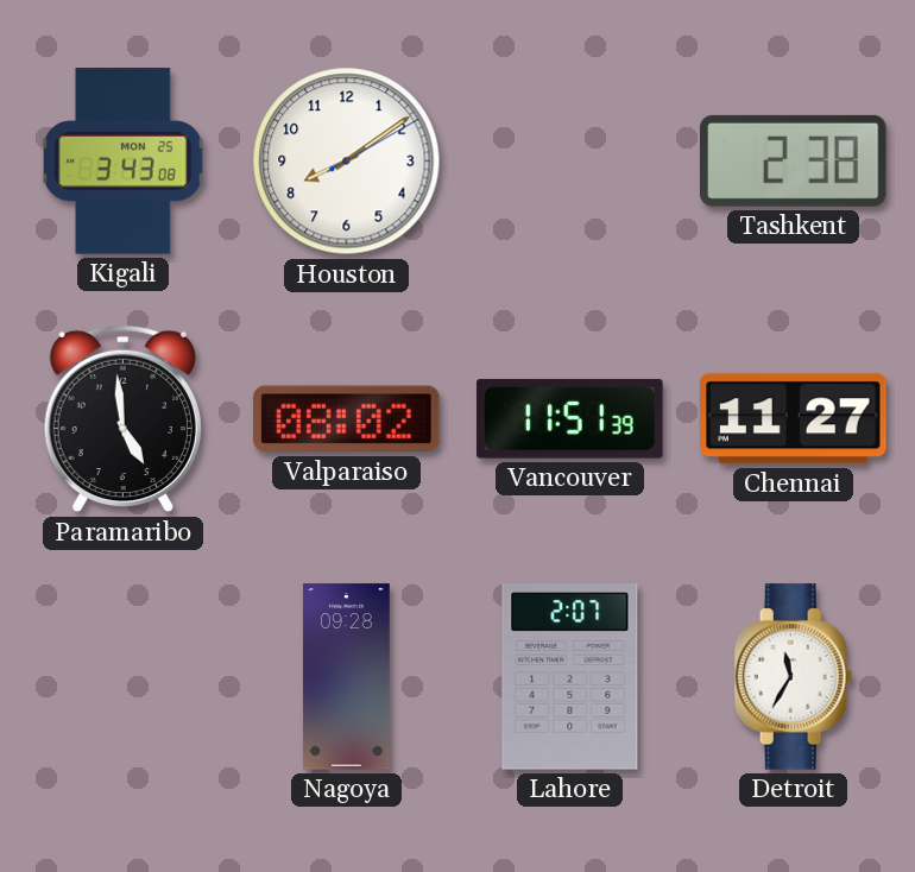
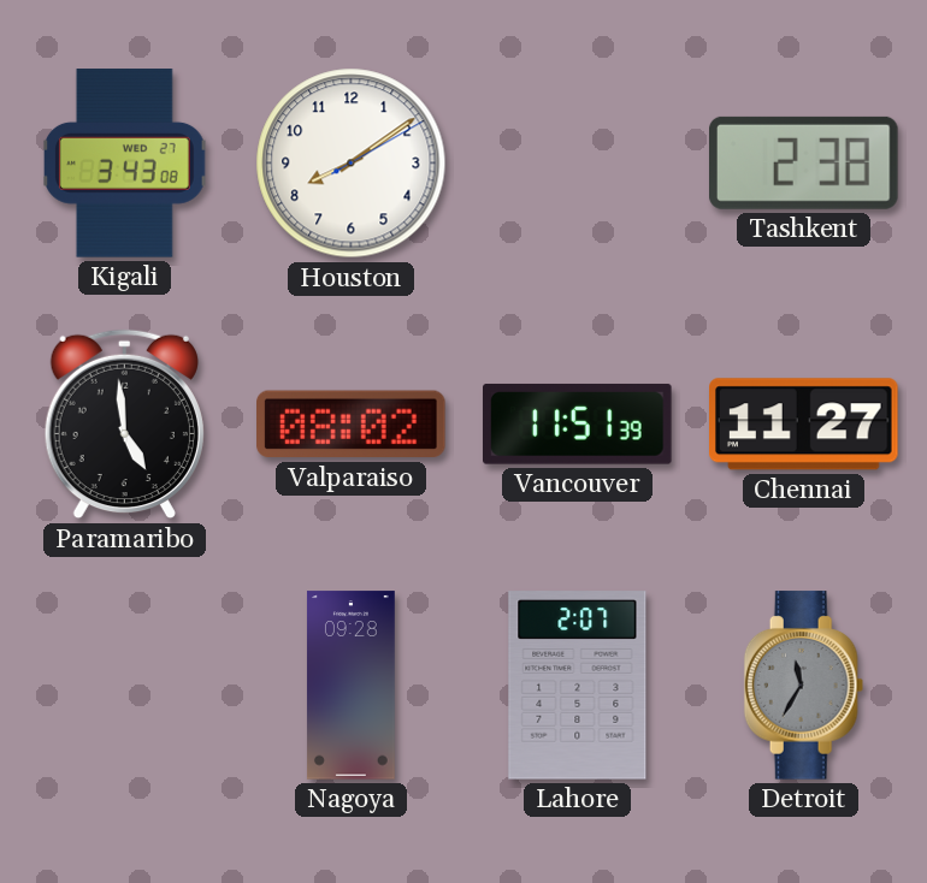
Kigali date: MON 25 -> WED 27
Detroit dial: white -> grey
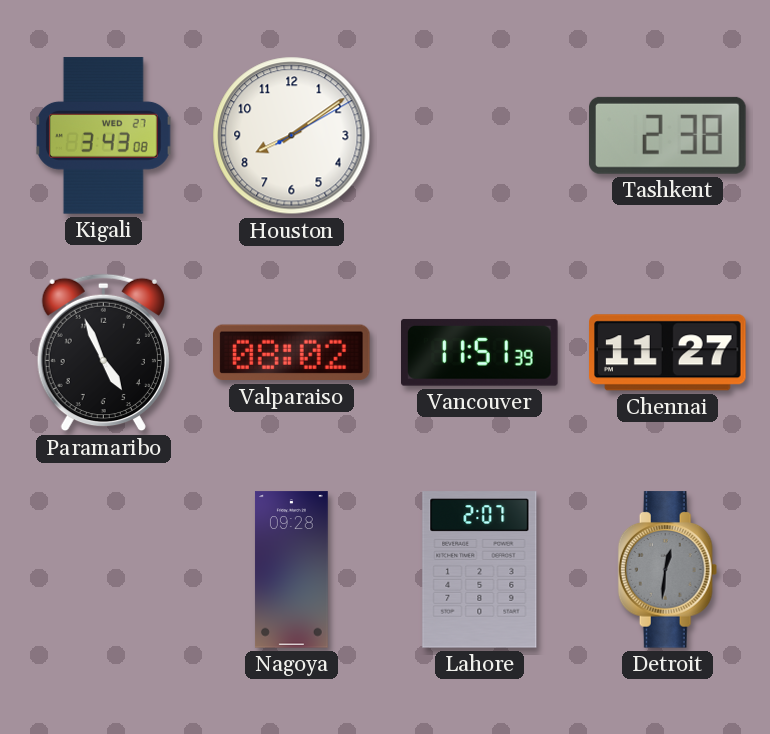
Paramaribo: 4:59 -> 4:56
Detroit: 11:35 -> 12:31
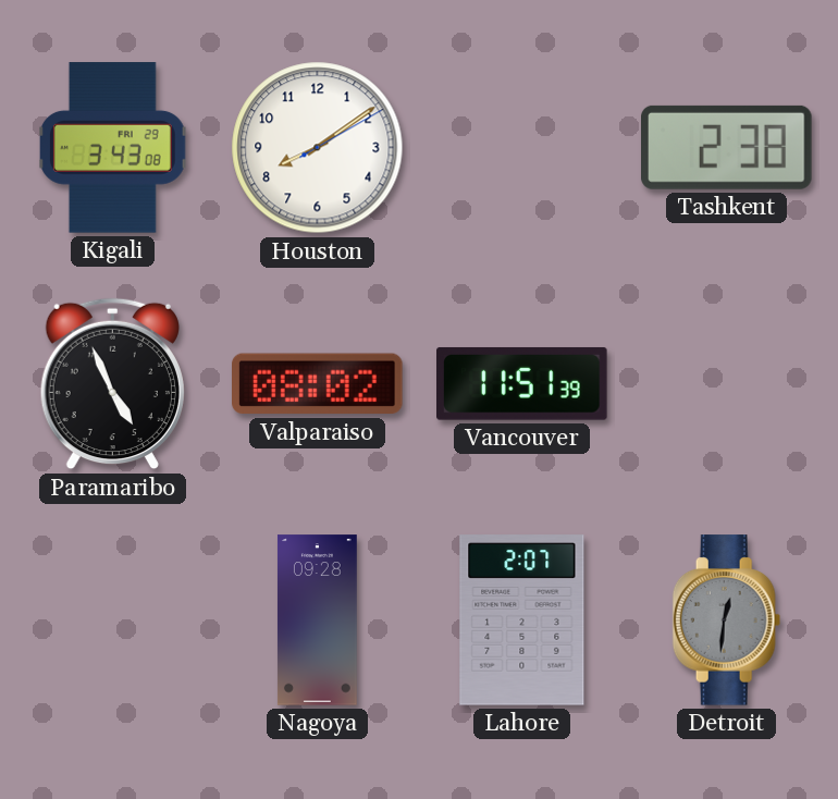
Kigali date: WED 27 -> FRI 29
Chennai: 11:27 -> none
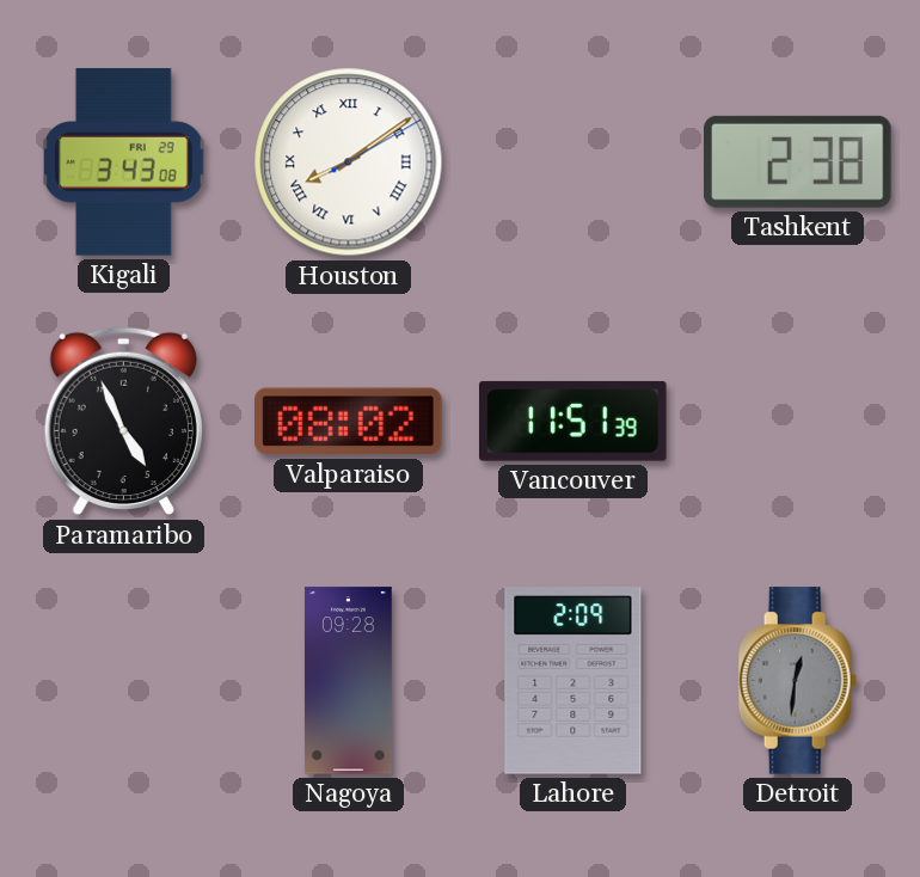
Houston numerals: Arabic -> Roman
Lahore: 2:07 -> 2:09
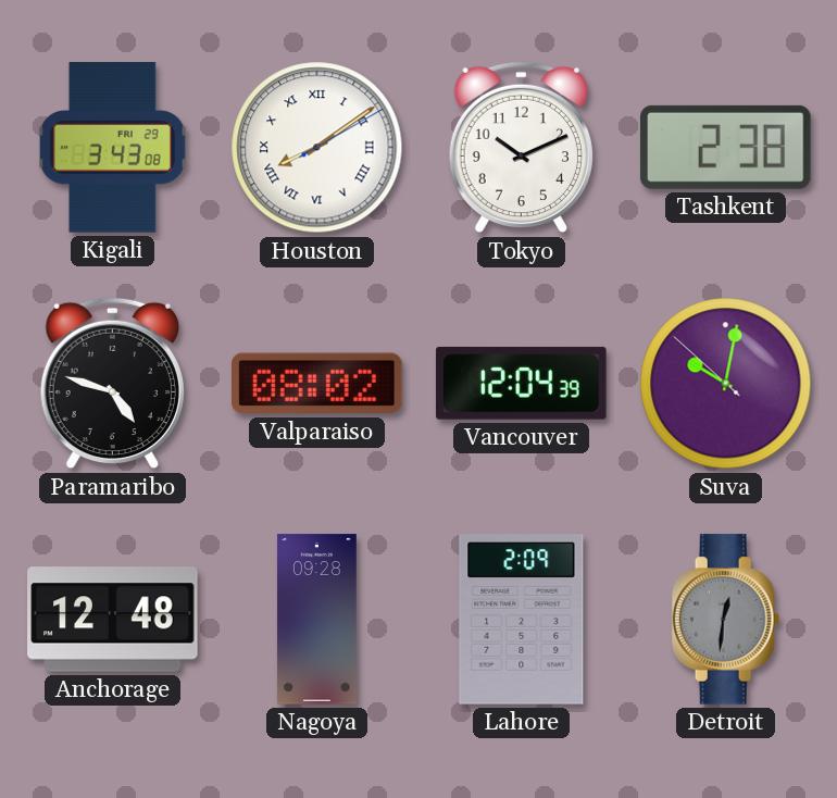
Tokyo: none -> 10:11
Paramaribo: 4:56 -> 4:48
Vancouver: 11:51 -> 12:04
Suva: none -> 10:01
Anchorage: none -> 12:48
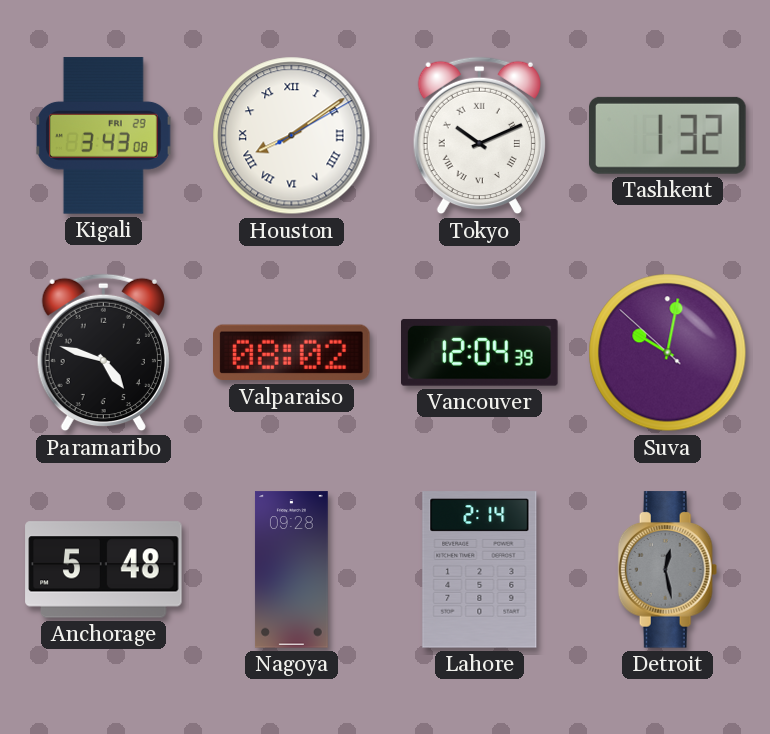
Tokyo numerals: Arabic -> Roman
Tashkent: 2:38 -> 1:32
Anchorage: 12:48 -> 5:48
Lahore: 2:09 -> 2:14
Detroit: 12:31 -> 12:28
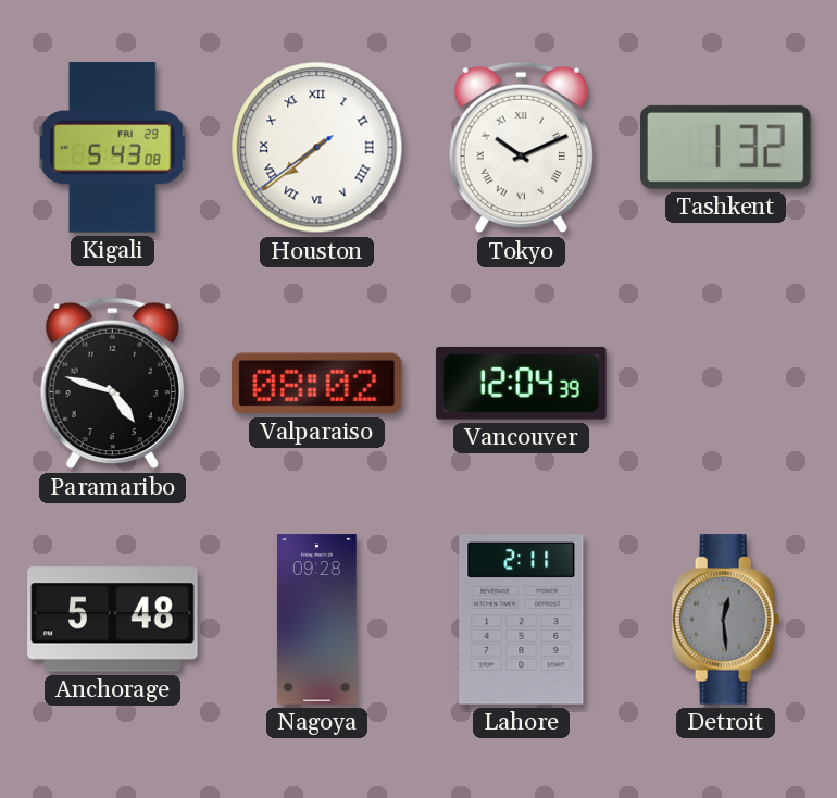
Kigali: 3:43 -> 5:43
Houston: 8:09 -> 7:38
Suva: 10:01 -> none
Lahore: 2:14 -> 2:11
Detroit: 12:28 -> 12:29
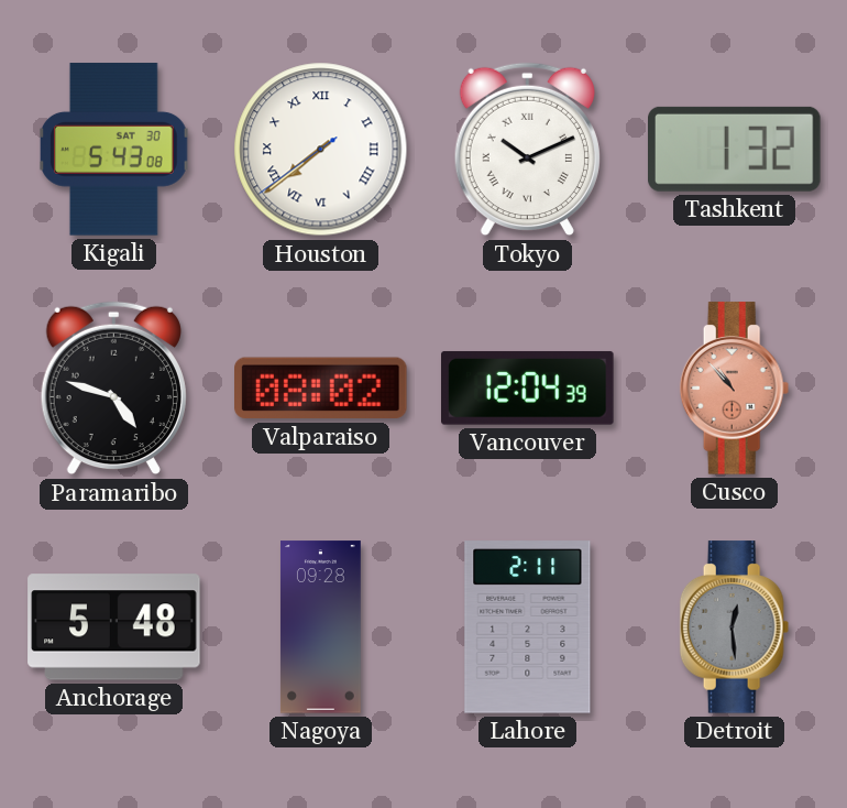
Kigali date: FRI 29 -> SAT 30
Cusco: none -> 10:53
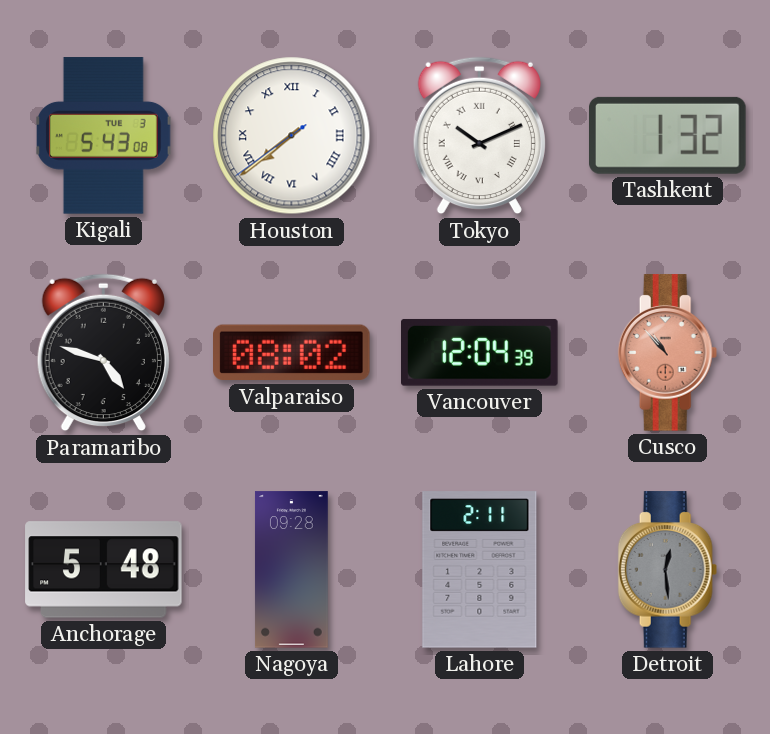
Kigali date: SAT 30 -> TUE 3
